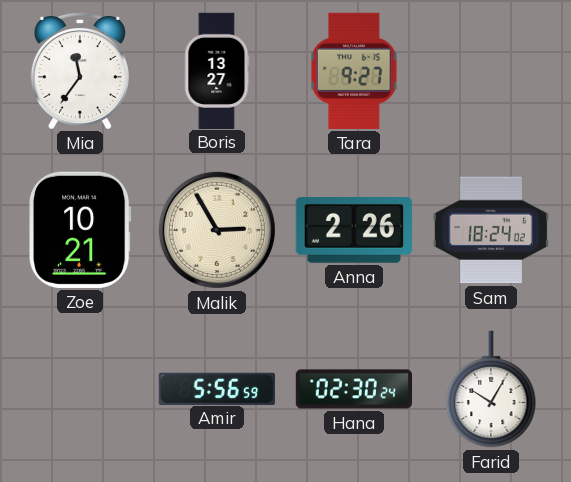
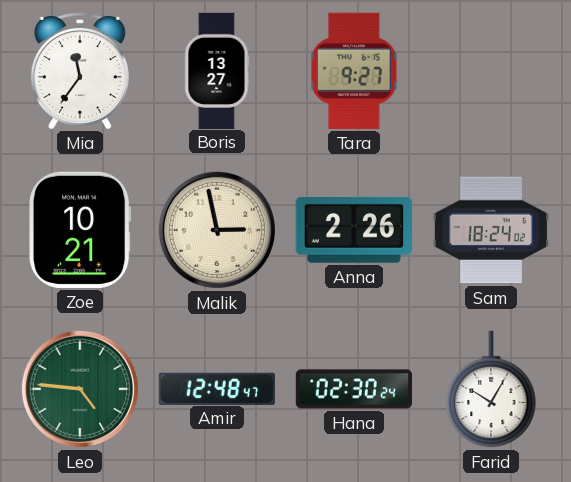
Malik: 2:55 -> 2:58
Leo: none -> 4:46
Amir: 5:56 -> 12:48
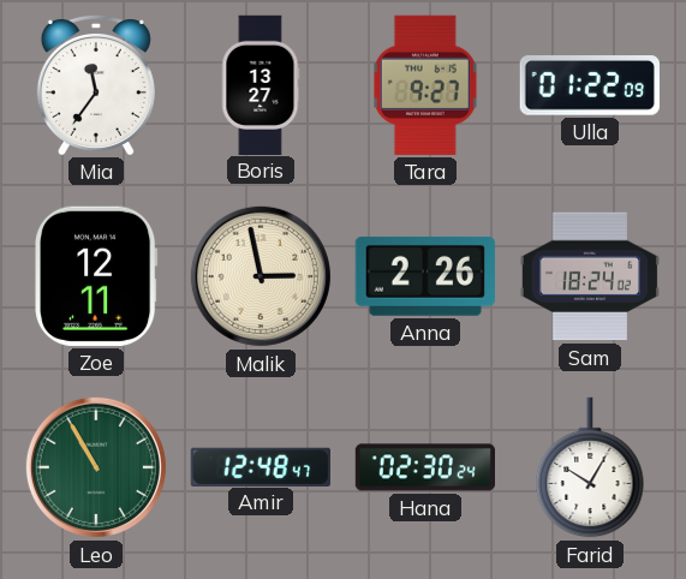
Ulla: none -> 01:22
Zoe: 10:21 -> 12:11
Leo: 4:46 -> 10:55
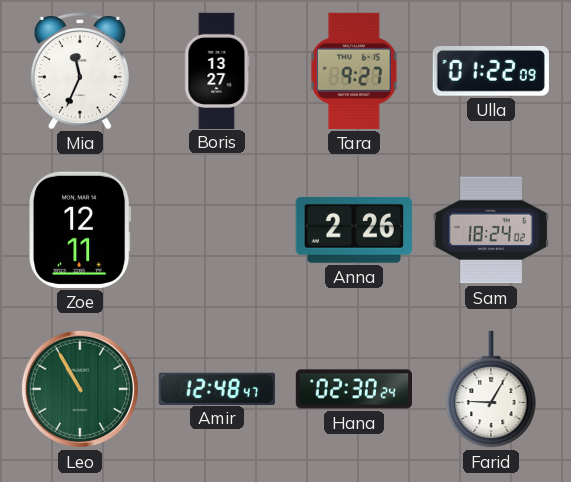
Mia: 11:36 -> 11:34
Malik: 2:58 -> none
Farid: 10:05 -> 9:05
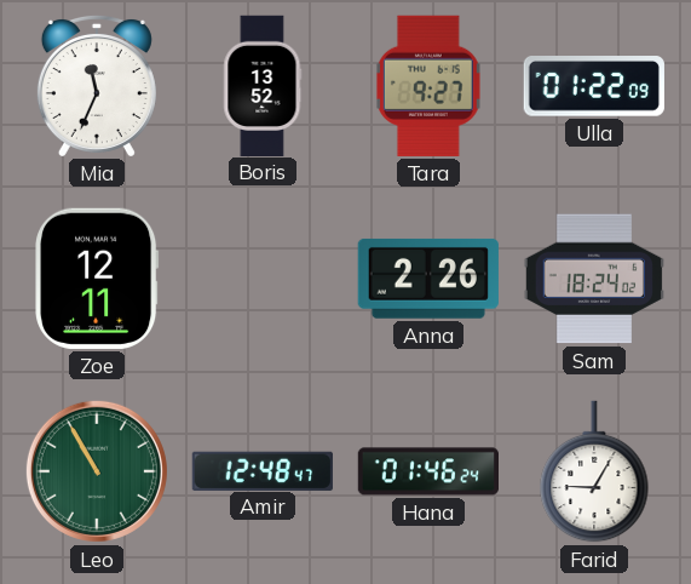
Boris: 13:27 -> 13:52
Hana: 02:30 -> 01:46
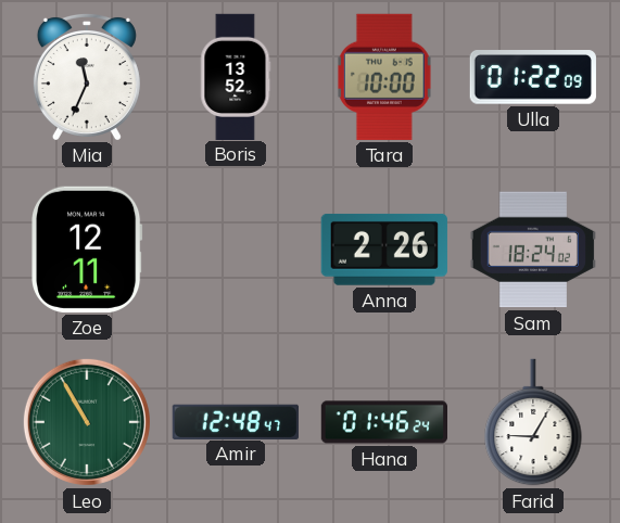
Tara: 9:27 -> 10:00
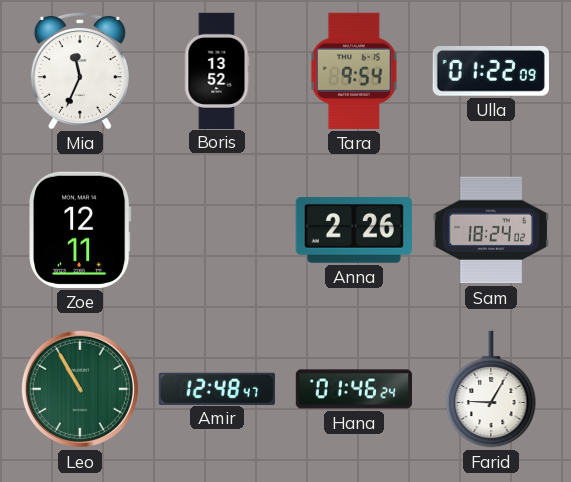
Tara: 10:00 -> 9:54
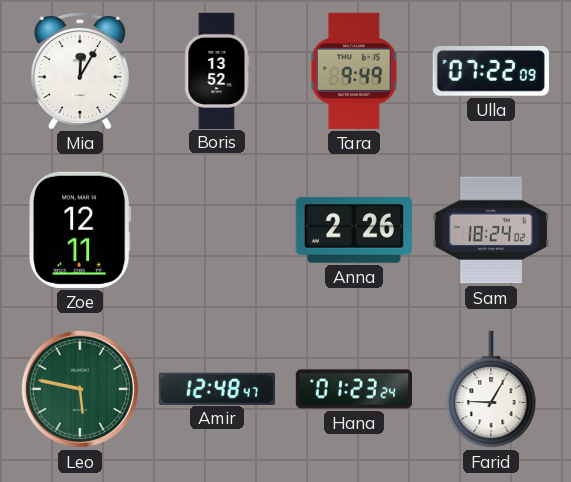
Mia: 11:34 -> 12:05
Tara: 9:54 -> 9:49
Ulla: 01:22 -> 07:22
Leo: 10:55 -> 5:47
Hana: 01:46 -> 01:23
